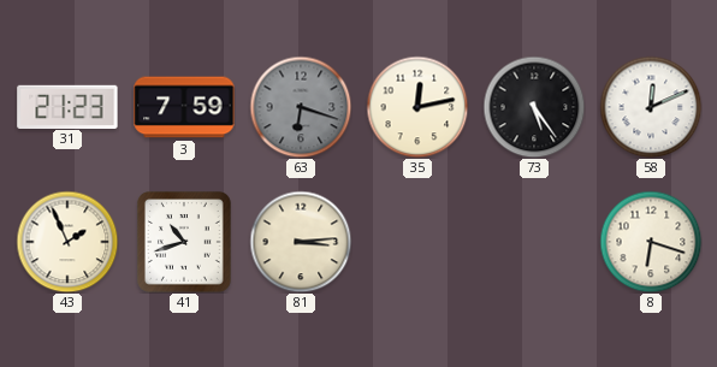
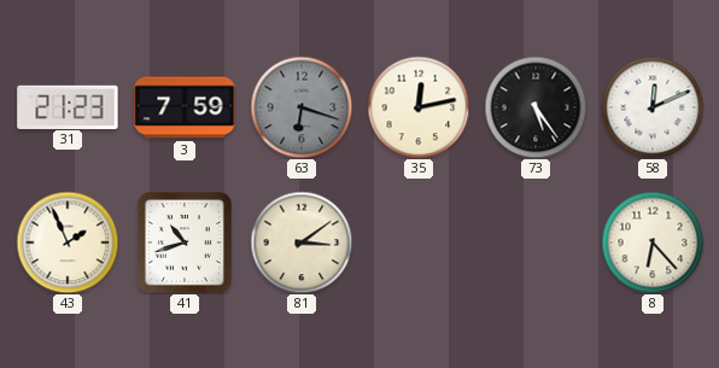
81: 3:14 -> 3:09
8: 6:18 -> 6:23
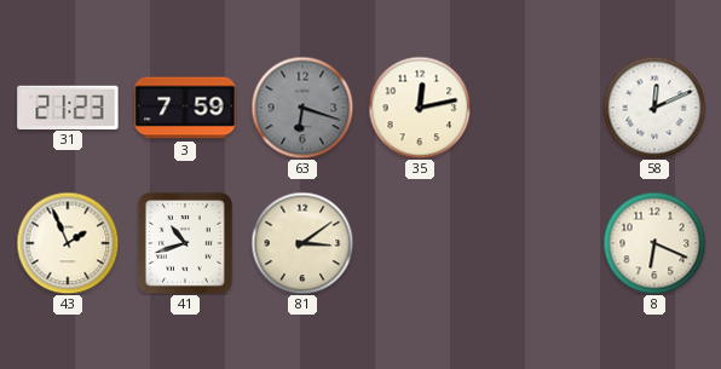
73: 5:24 -> none
8: 6:23 -> 6:19
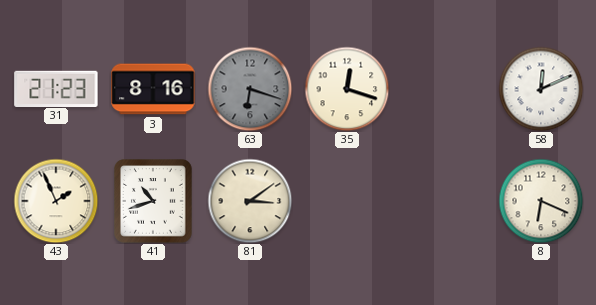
3: 7:59 -> 8:16
35: 12:13 -> 12:18
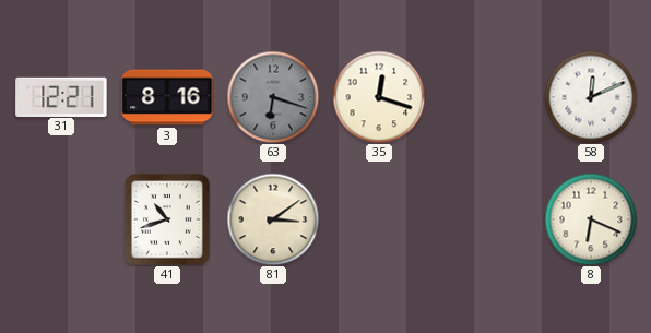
31: 21:23 -> 12:21
43: 1:56 -> none
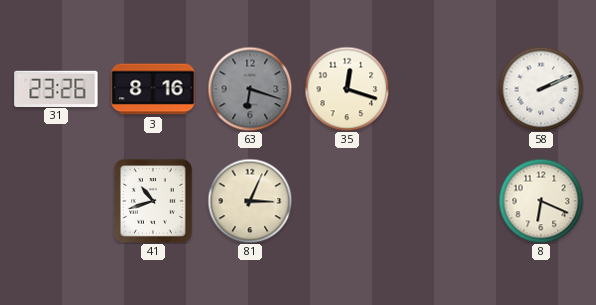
31: 12:21 -> 23:26
58: 12:11 -> 2:11
81: 3:09 -> 3:04
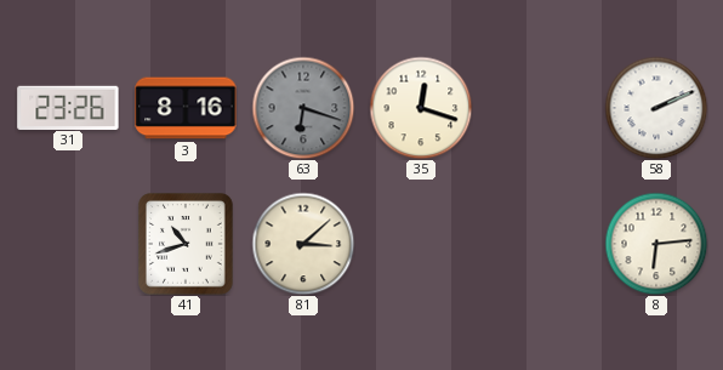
81: 3:04 -> 3:08
8: 6:19 -> 6:14
